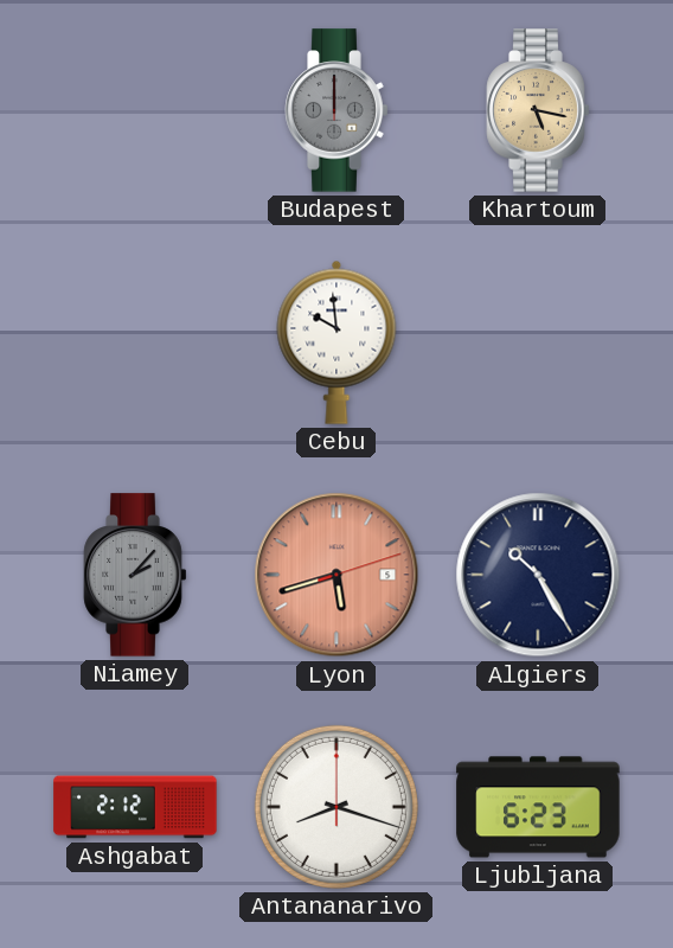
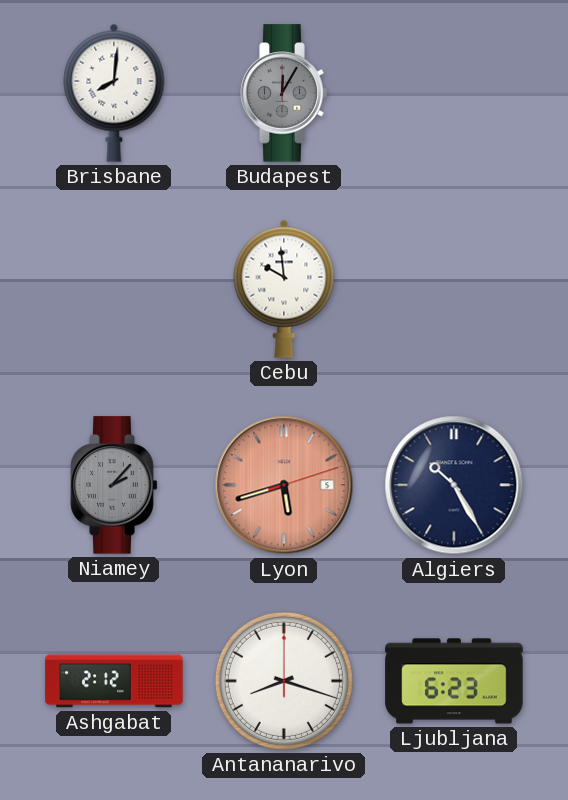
Brisbane: none -> 8:01
Budapest: 12:00 -> 12:05
Khartoum: 5:17 -> none
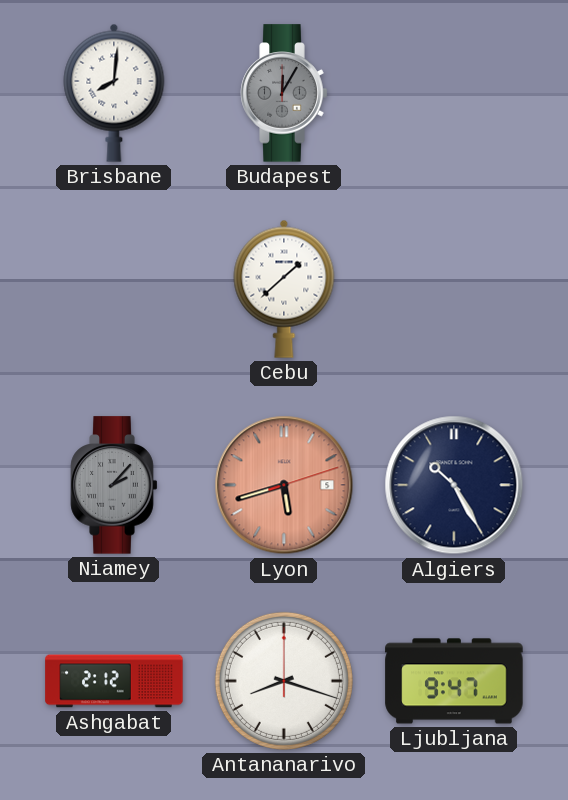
Cebu: 9:59 -> 1:38
Ljubljana: 6:23 -> 9:47
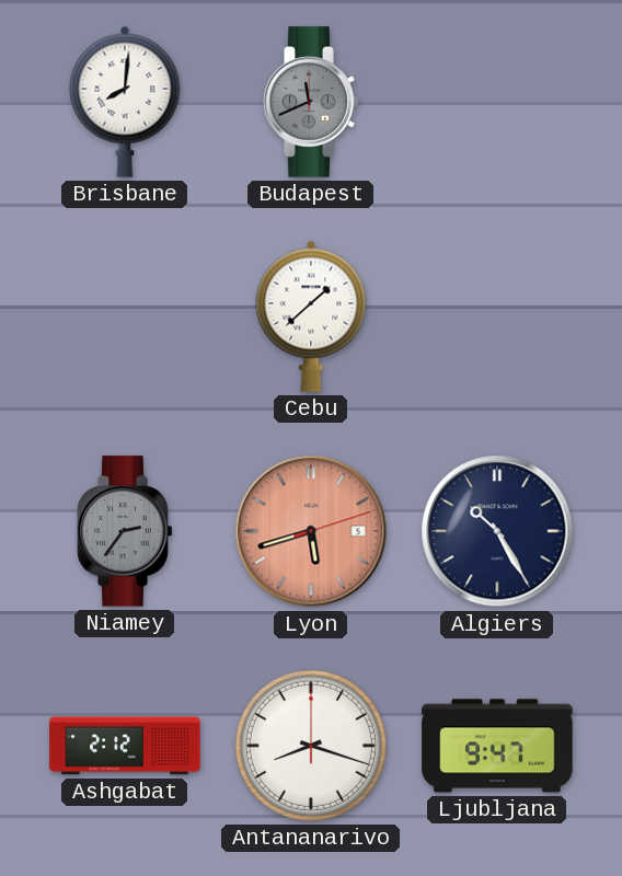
Budapest: 12:05 -> 11:41
Niamey: 2:07 -> 2:36
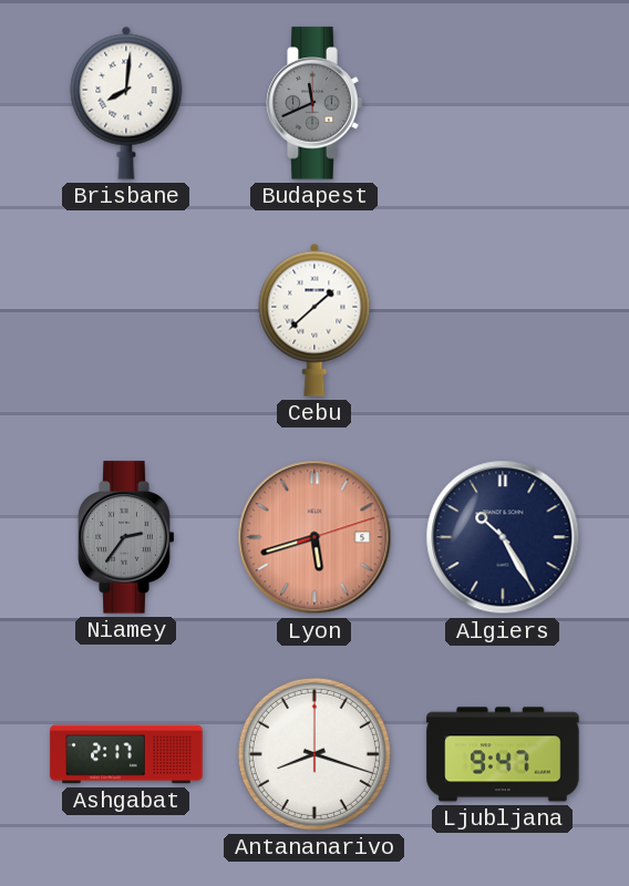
Ashgabat: 2:12 -> 2:17
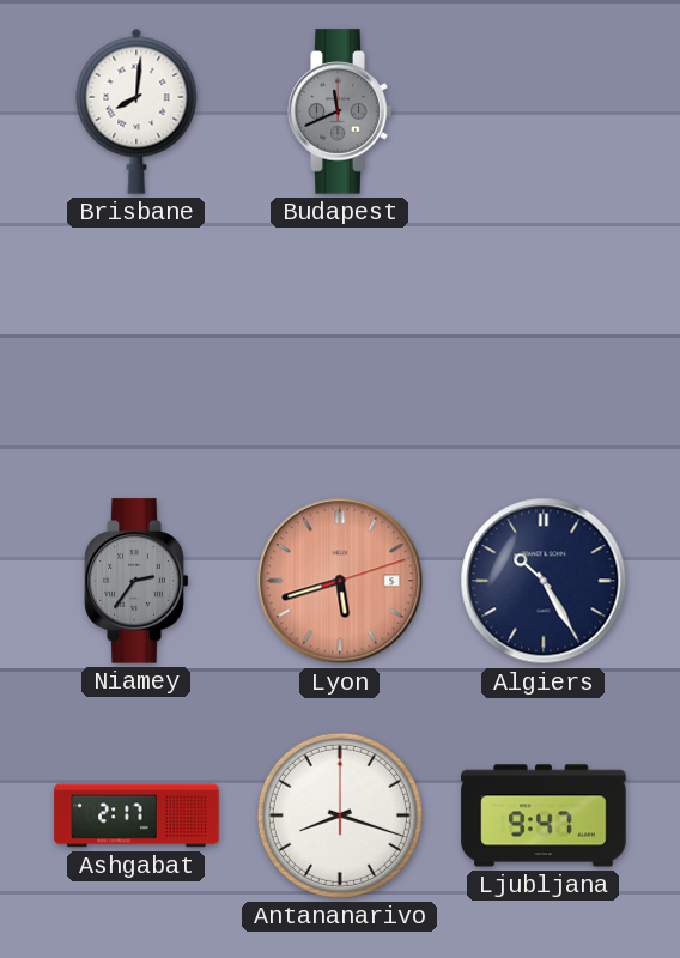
Cebu: 1:38 -> none
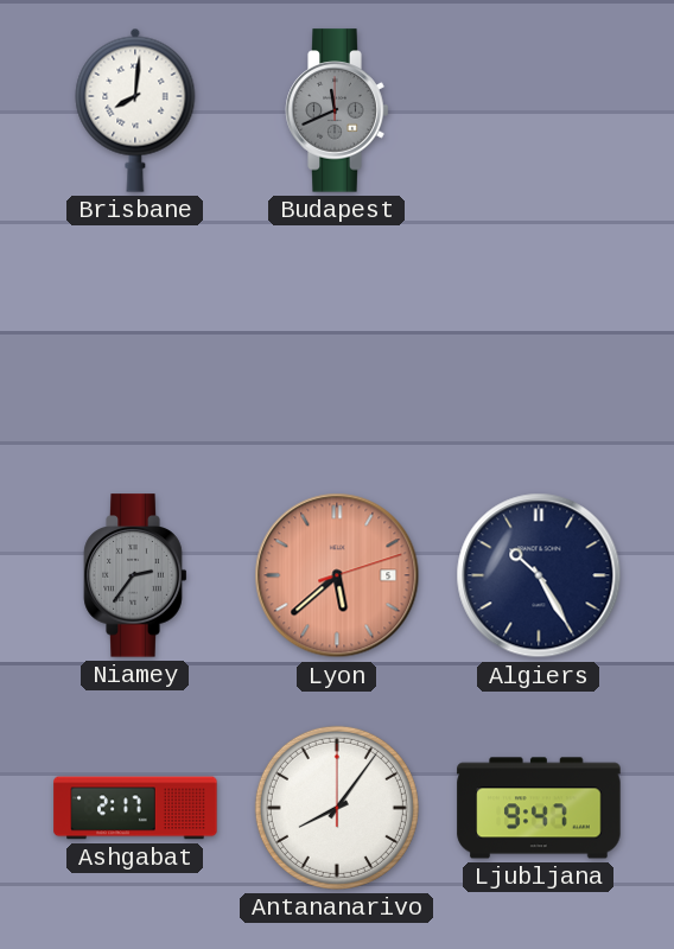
Lyon: 5:42 -> 5:38
Antananarivo: 8:18 -> 8:06
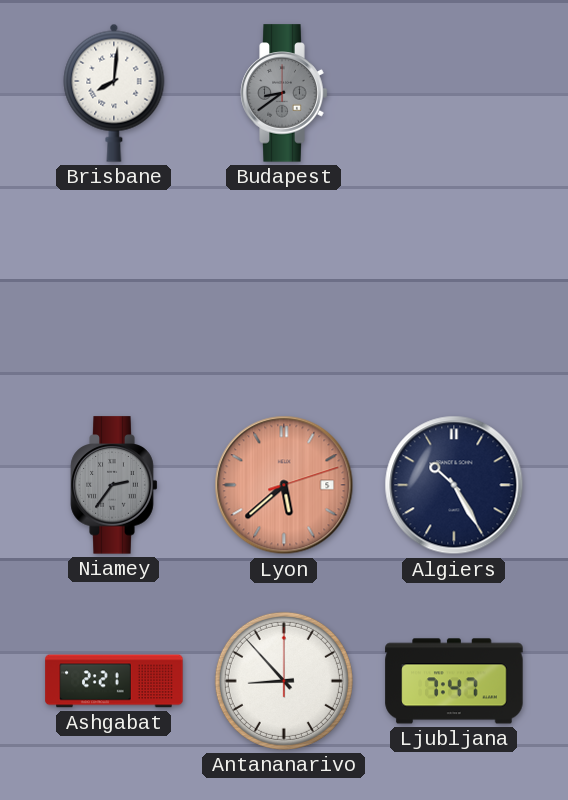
Budapest: 11:41 -> 8:39
Ashgabat: 2:17 -> 2:21
Antananarivo: 8:06 -> 8:53
Ljubljana: 9:47 -> 7:47
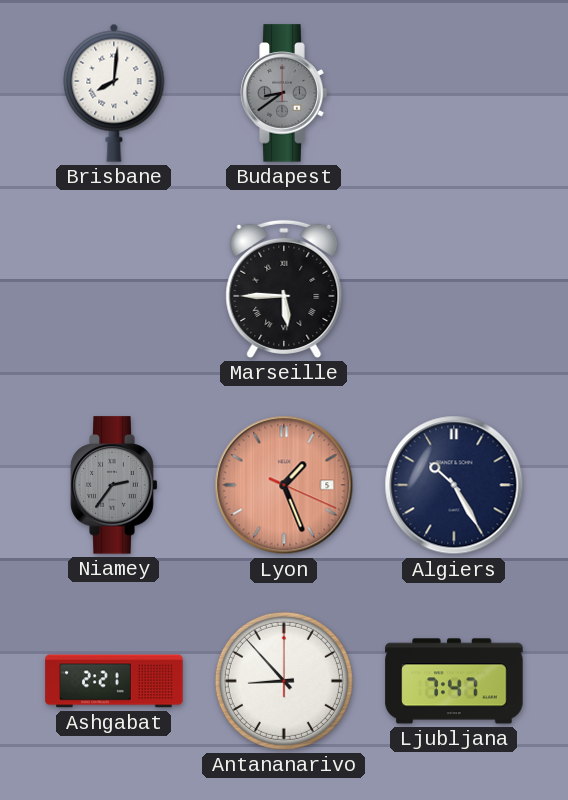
Marseille: none -> 5:45
Lyon: 5:38 -> 1:26
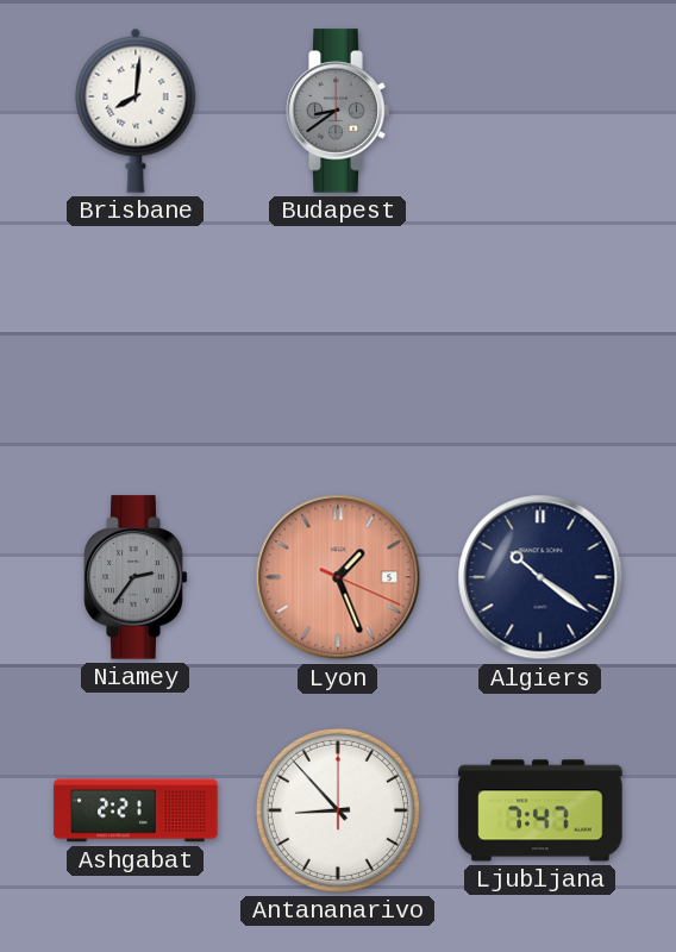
Marseille: 5:45 -> none
Algiers: 10:25 -> 10:21
